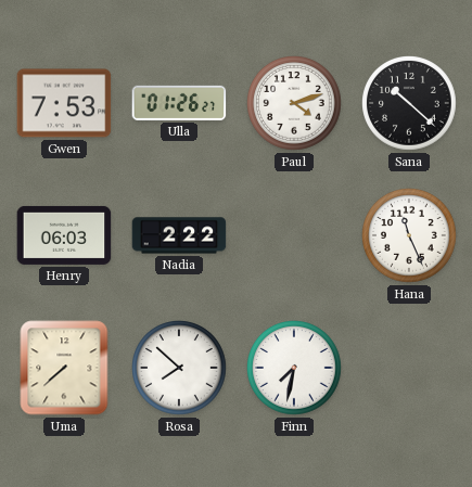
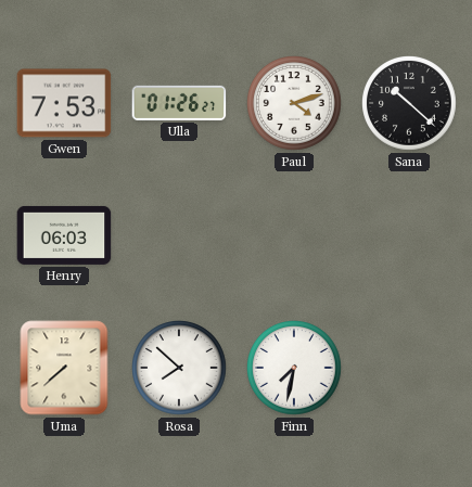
Nadia: 2:22 -> none
Hana: 11:26 -> none
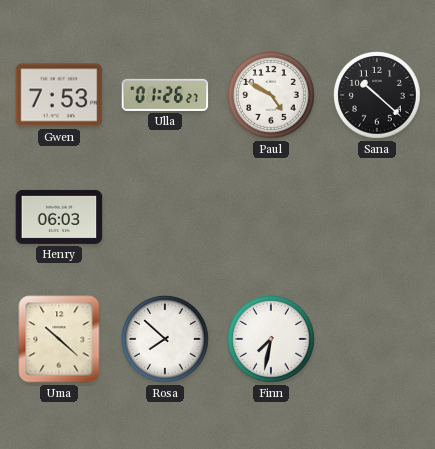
Paul: 4:12 -> 4:50
Uma: 7:38 -> 10:22
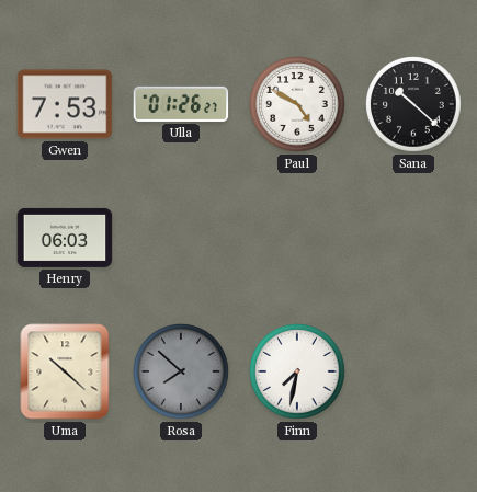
Rosa dial: white -> grey
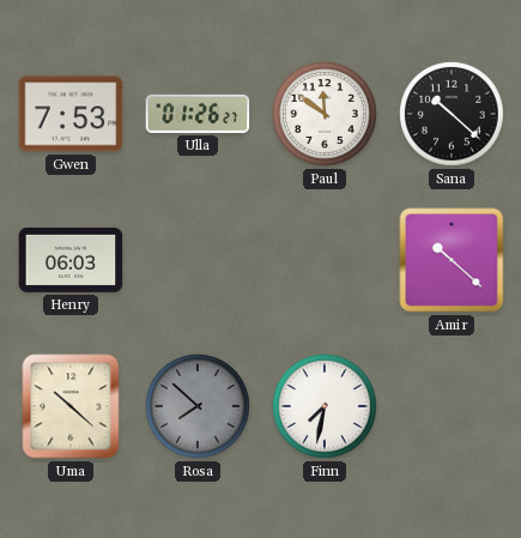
Paul: 4:50 -> 11:51
Amir: none -> 10:22
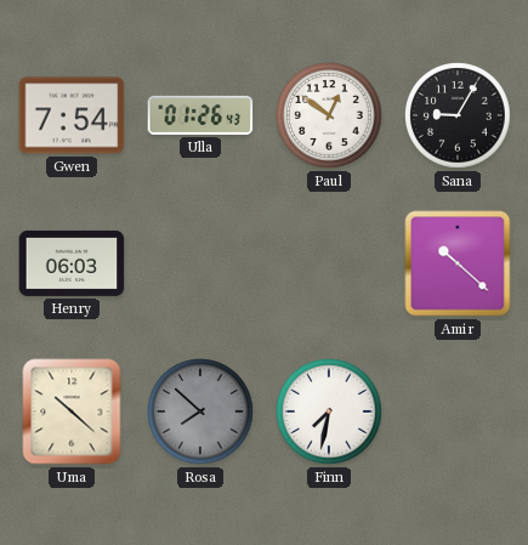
Gwen: 7:53 -> 7:54
Ulla: 01:26:27 -> 01:26:43
Paul: 11:51 -> 12:51
Sana: 10:22 -> 9:05
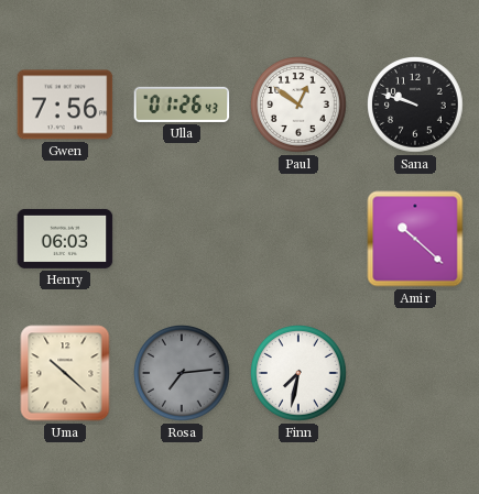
Gwen: 7:54 -> 7:56
Sana: 9:05 -> 9:48
Rosa: 7:52 -> 7:14
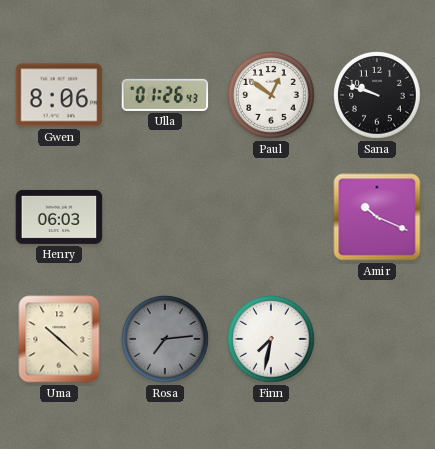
Gwen: 7:56 -> 8:06
Amir: 10:22 -> 10:19
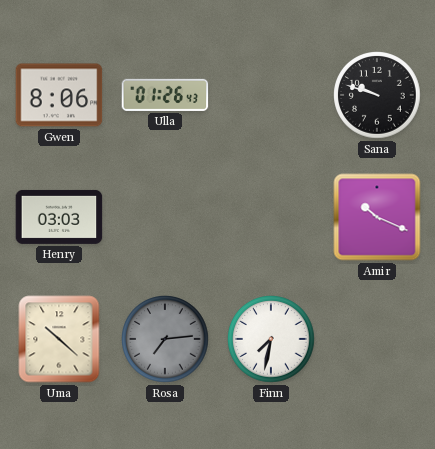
Paul: 12:51 -> none
Henry: 06:03 -> 03:03
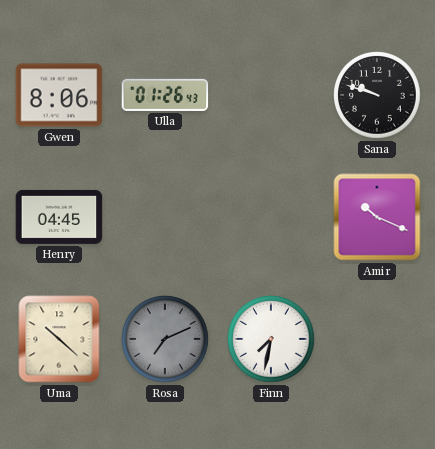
Henry: 03:03 -> 04:45
Rosa: 7:14 -> 7:11
